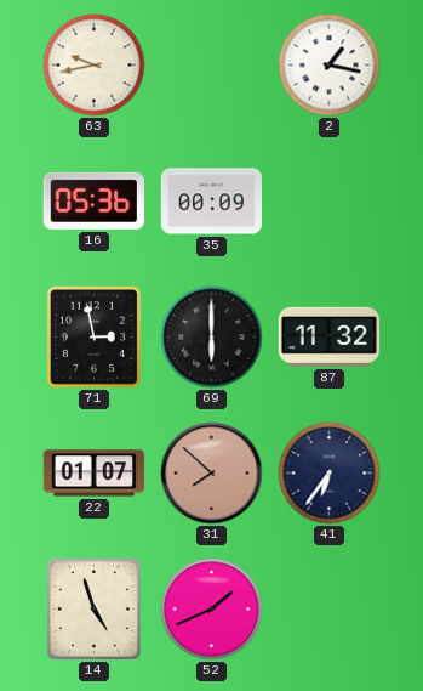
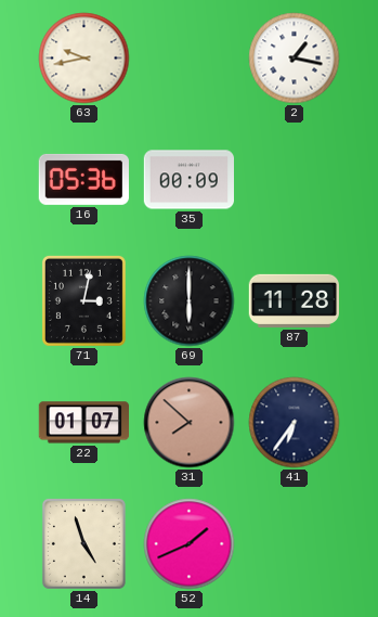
71: 2:58 -> 3:02
87: 11:32 -> 11:28
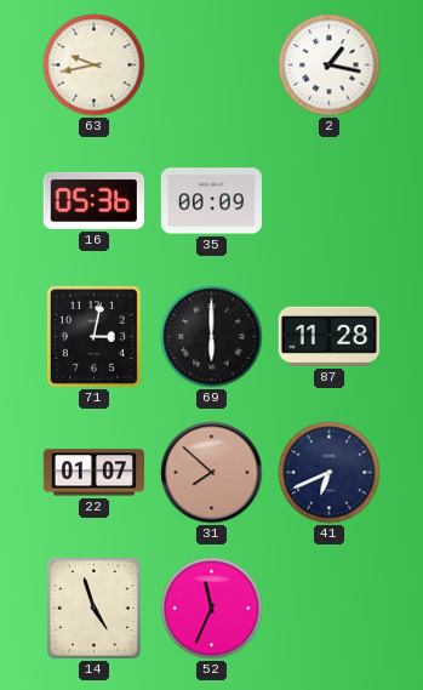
41: 6:36 -> 6:41
52: 1:41 -> 11:34
